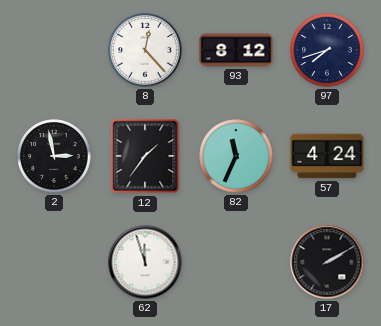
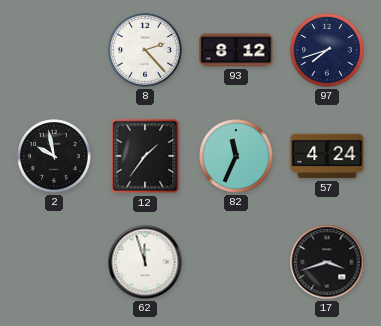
8: 12:23 -> 2:23
2: 2:58 -> 9:58
17: 2:10 -> 3:42
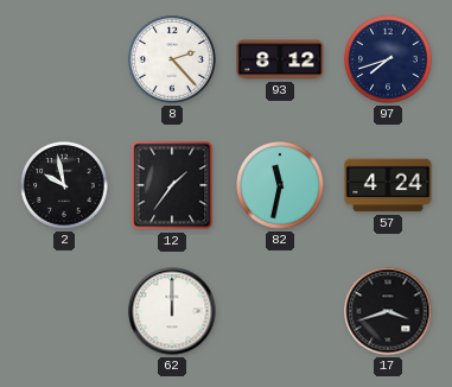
82: 11:34 -> 11:32
62: 11:57 -> 12:00
